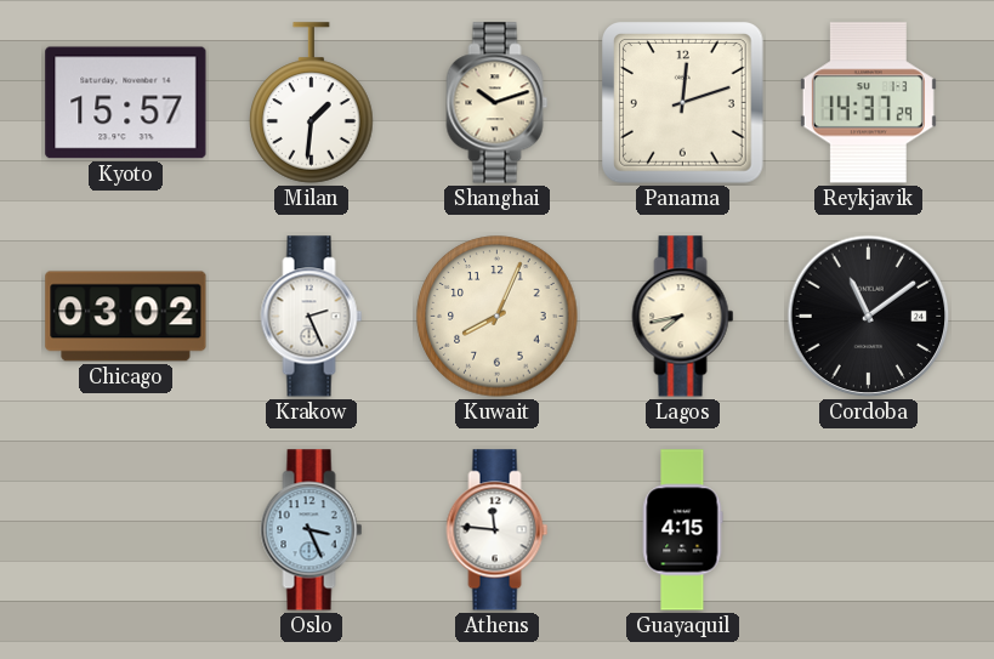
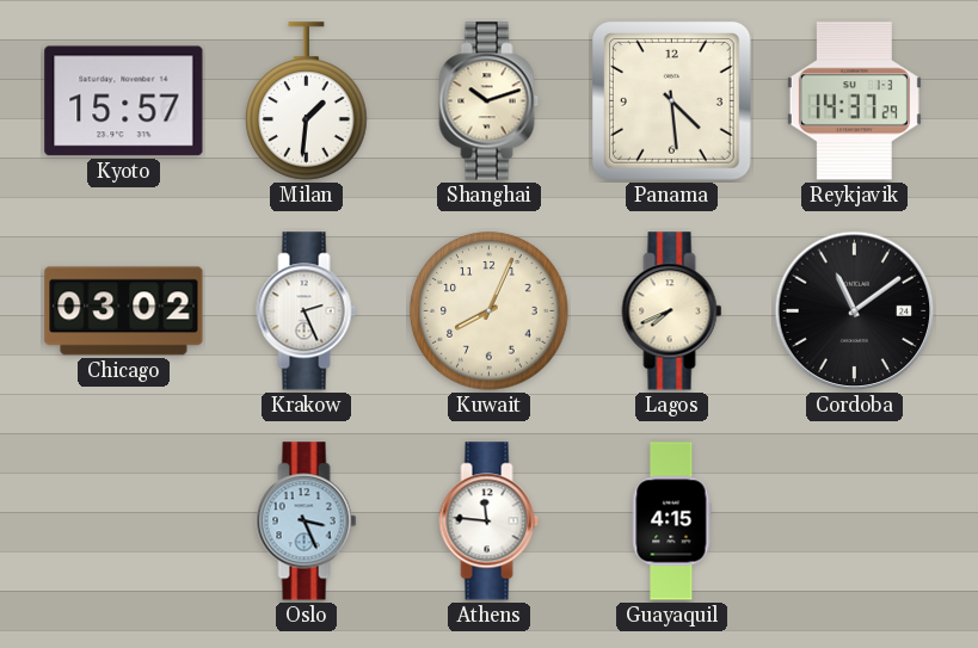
Panama: 12:12 -> 4:29
Lagos: 7:43 -> 7:41
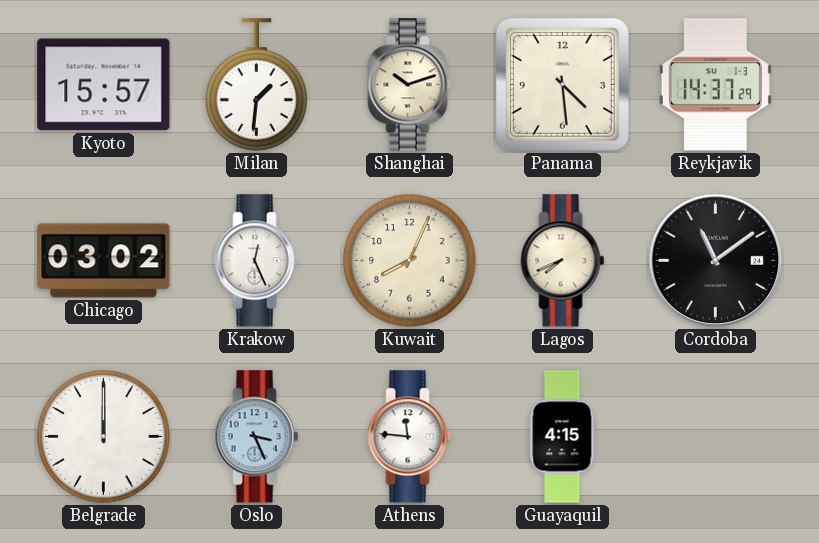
Krakow: 2:26 -> 12:26
Belgrade: none -> 12:00
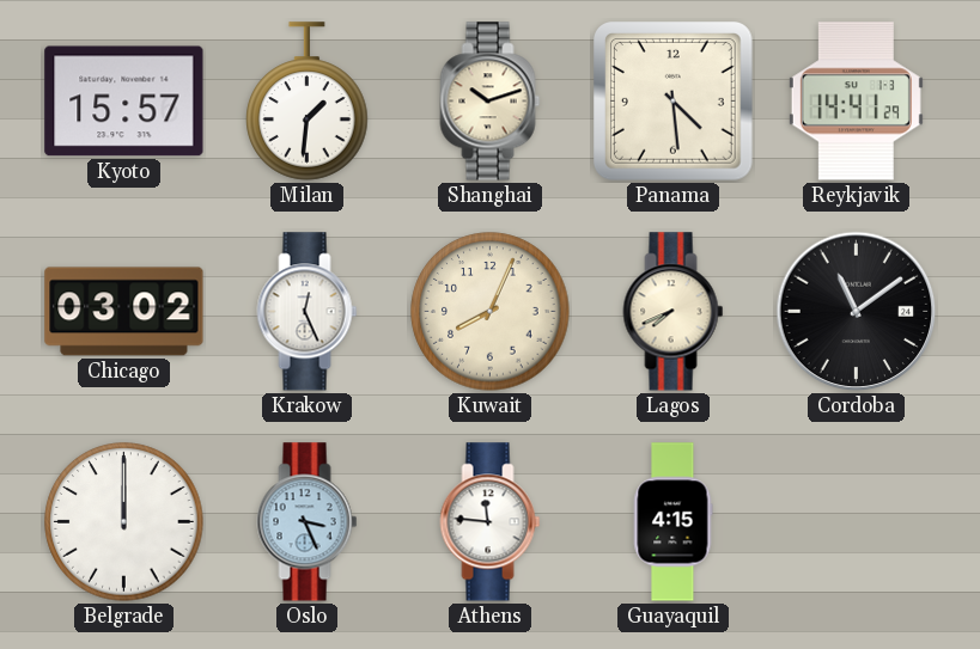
Reykjavik: 14:37 -> 14:41
